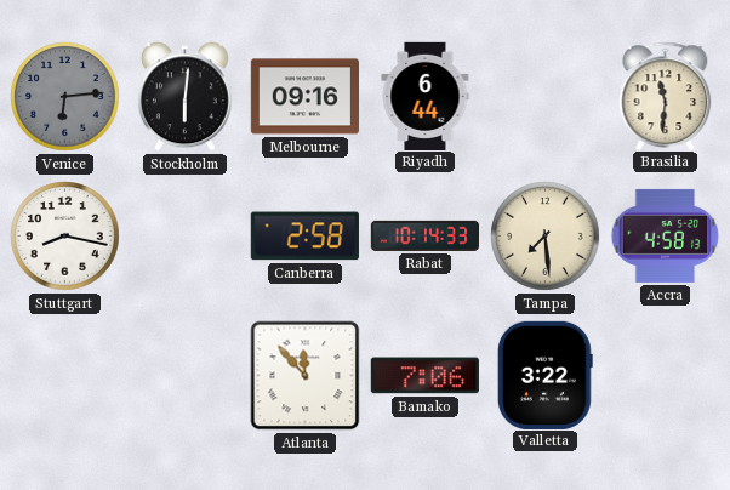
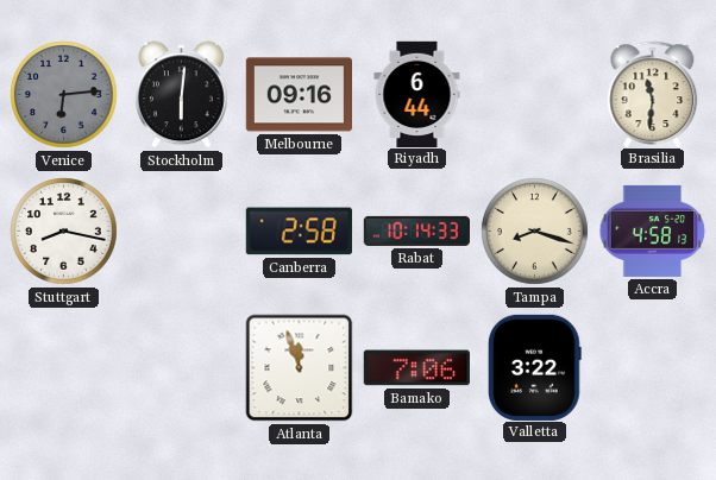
Tampa: 7:29 -> 8:18
Atlanta: 11:53 -> 11:57
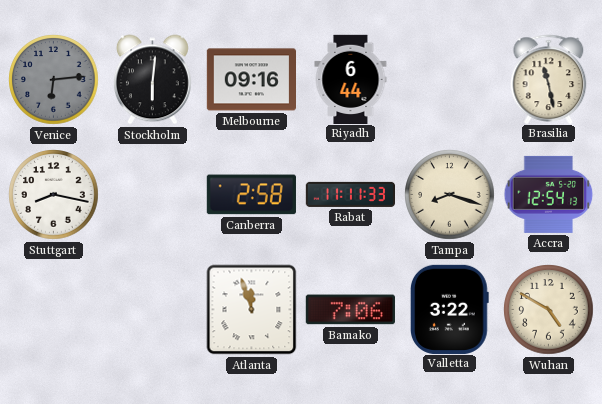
Brasilia: 11:31 -> 11:28
Rabat: 10:14 -> 11:11
Accra: 4:58 -> 12:54
Wuhan: none -> 4:50
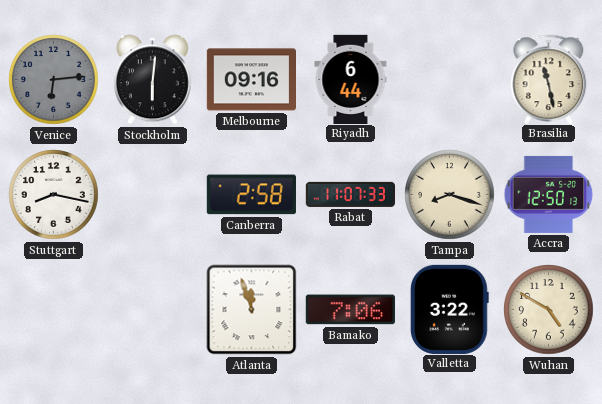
Rabat: 11:11 -> 11:07
Accra: 12:54 -> 12:50
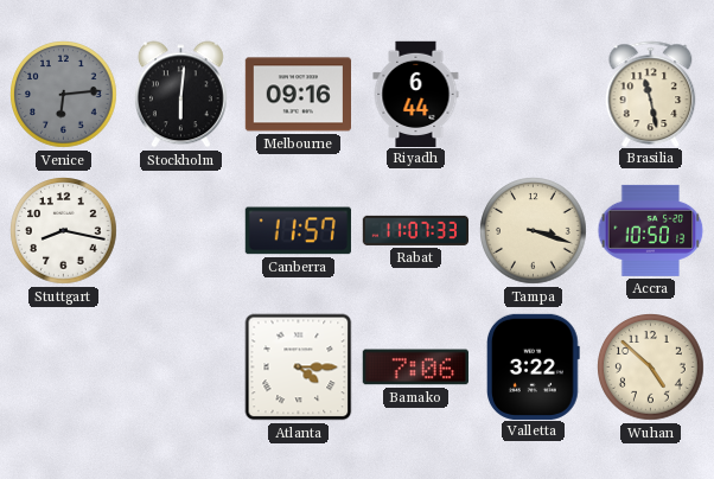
Canberra: 2:58 -> 11:57
Tampa: 8:18 -> 3:18
Accra: 12:50 -> 10:50
Atlanta: 11:57 -> 4:15
Wuhan: 4:50 -> 4:52
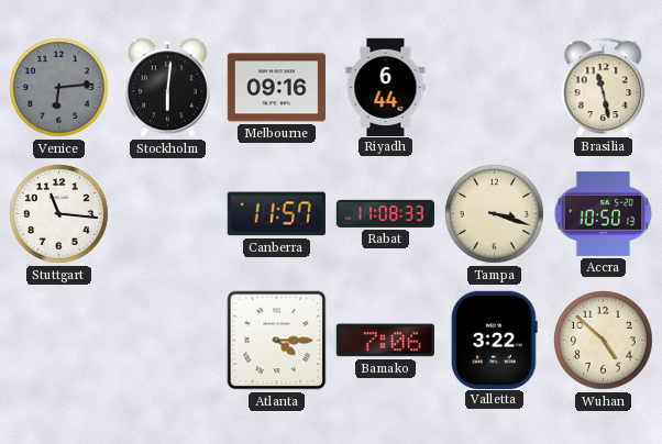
Stuttgart: 8:17 -> 11:16
Rabat: 11:07 -> 11:08
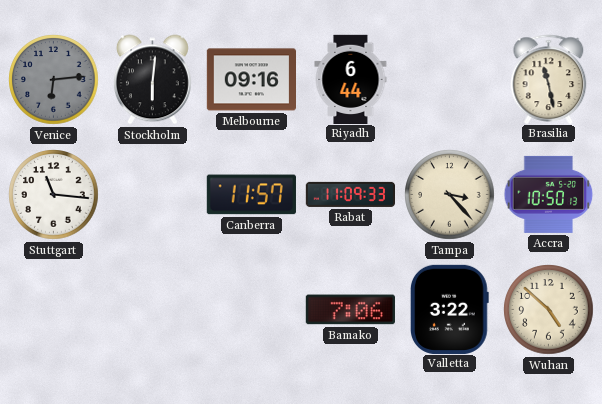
Rabat: 11:08 -> 11:09
Tampa: 3:18 -> 3:23
Atlanta: 4:15 -> none
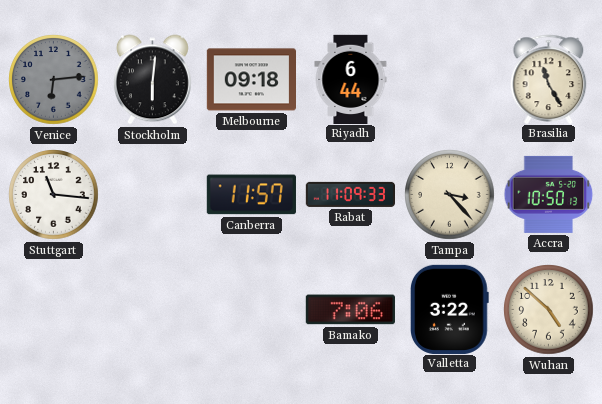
Melbourne: 09:16 -> 09:18
Brasilia: 11:28 -> 11:25
